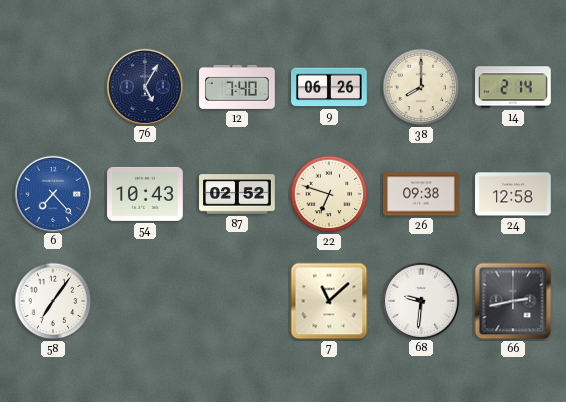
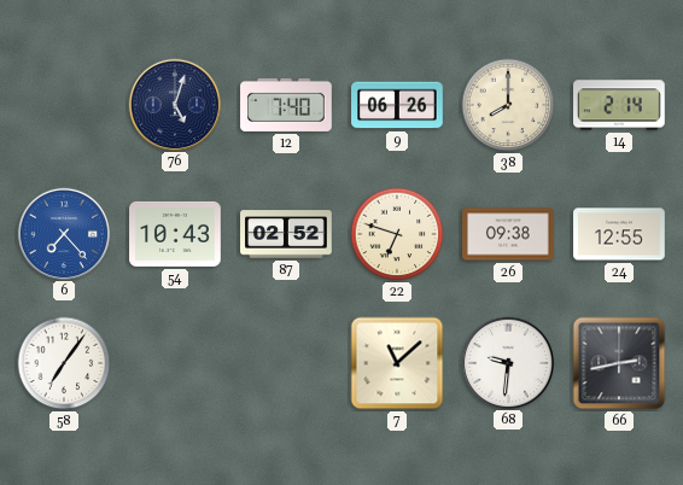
76: 5:05 -> 5:03
24: 12:58 -> 12:55
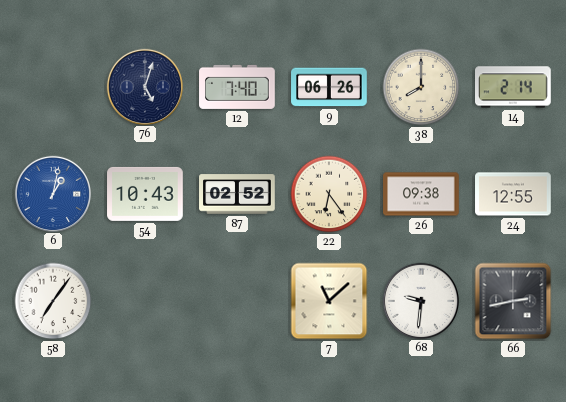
6: 7:23 -> 1:02
22: 6:48 -> 6:24
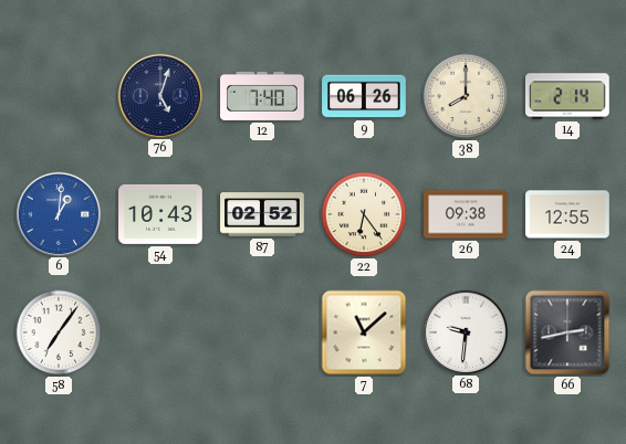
6: 1:02 -> 1:01
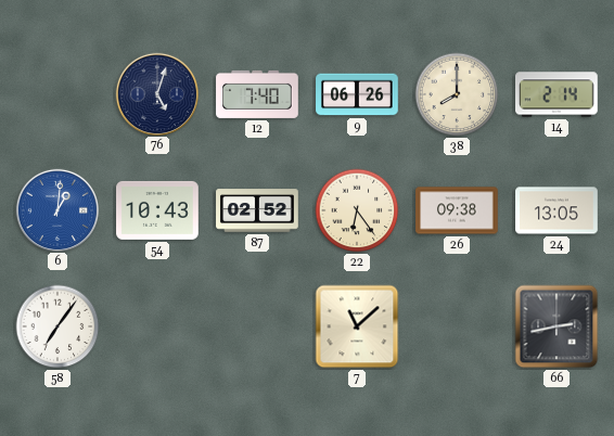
24: 12:55 -> 13:05
68: 9:31 -> none
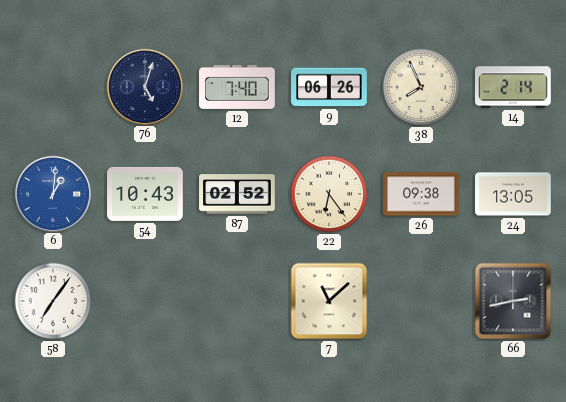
38: 8:00 -> 7:56
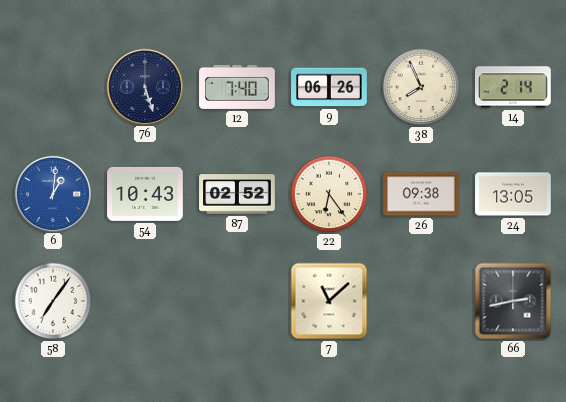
76: 5:03 -> 5:27
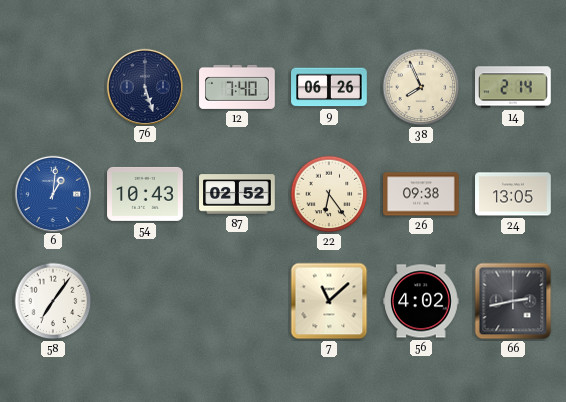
56: none -> 4:02
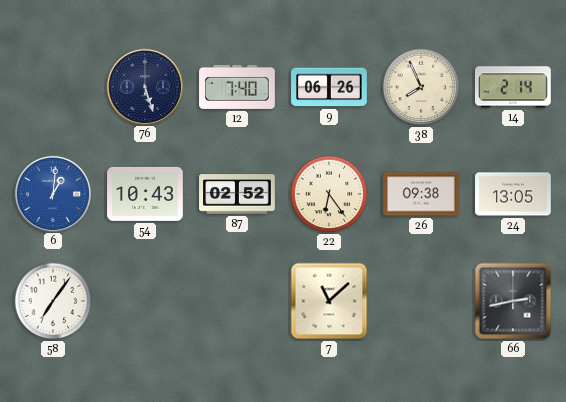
56: 4:02 -> none
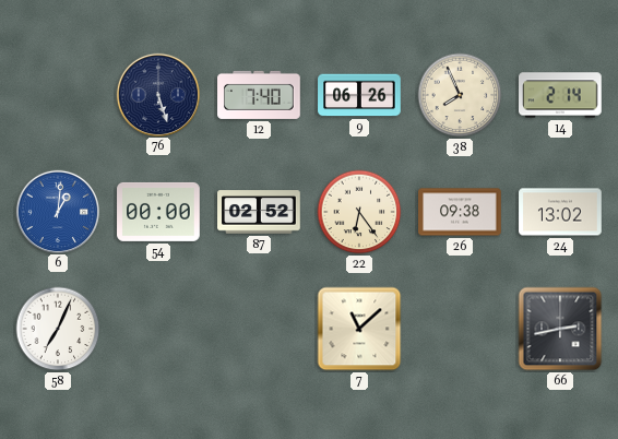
54: 10:43 -> 00:00
24: 13:05 -> 13:02
58: 7:06 -> 7:04
